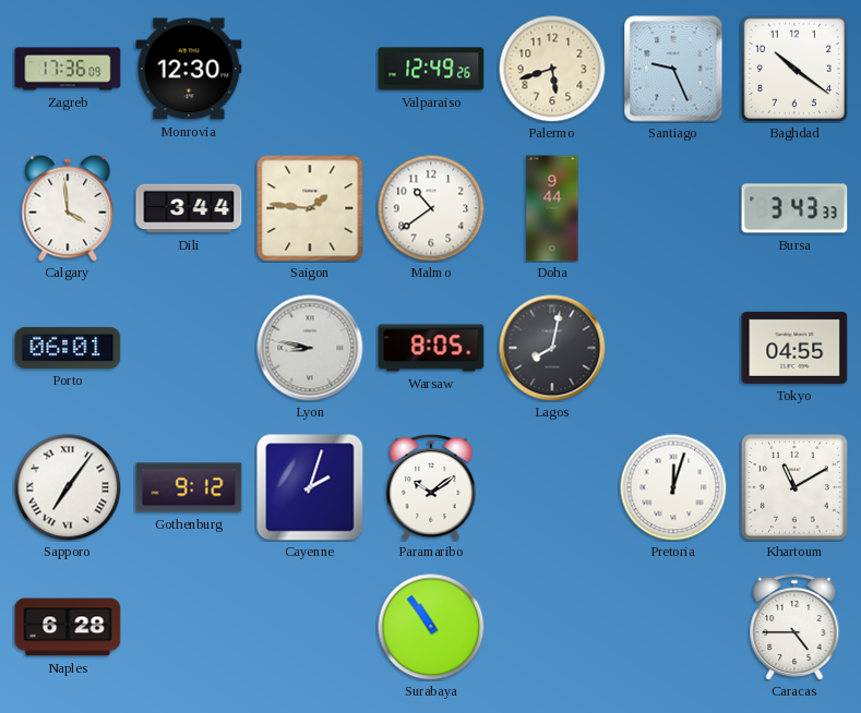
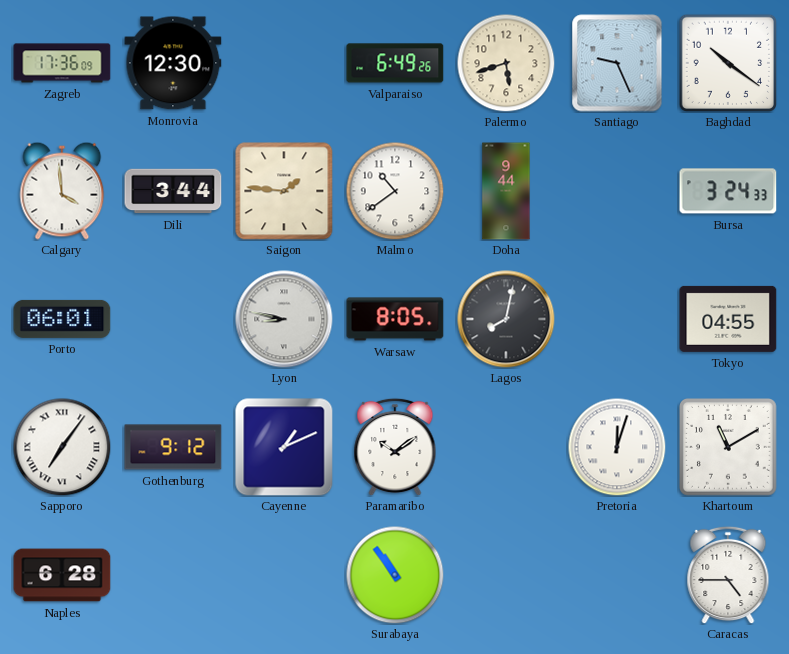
Valparaiso: 12:49 -> 6:49
Bursa: 3:43 -> 3:24
Cayenne: 2:03 -> 1:11
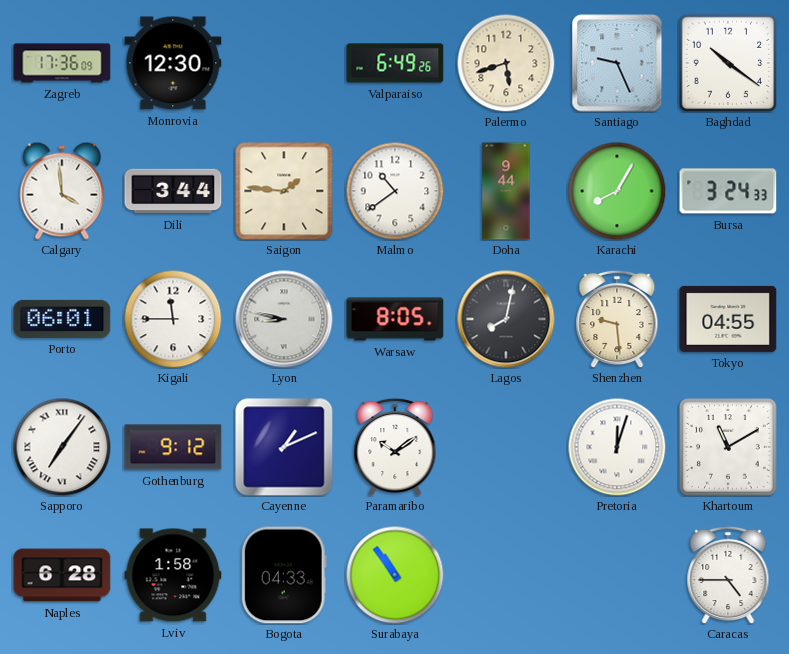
Karachi: none -> 8:05
Kigali: none -> 11:45
Shenzhen: none -> 9:29
Lviv: none -> 1:58
Bogota: none -> 04:33
